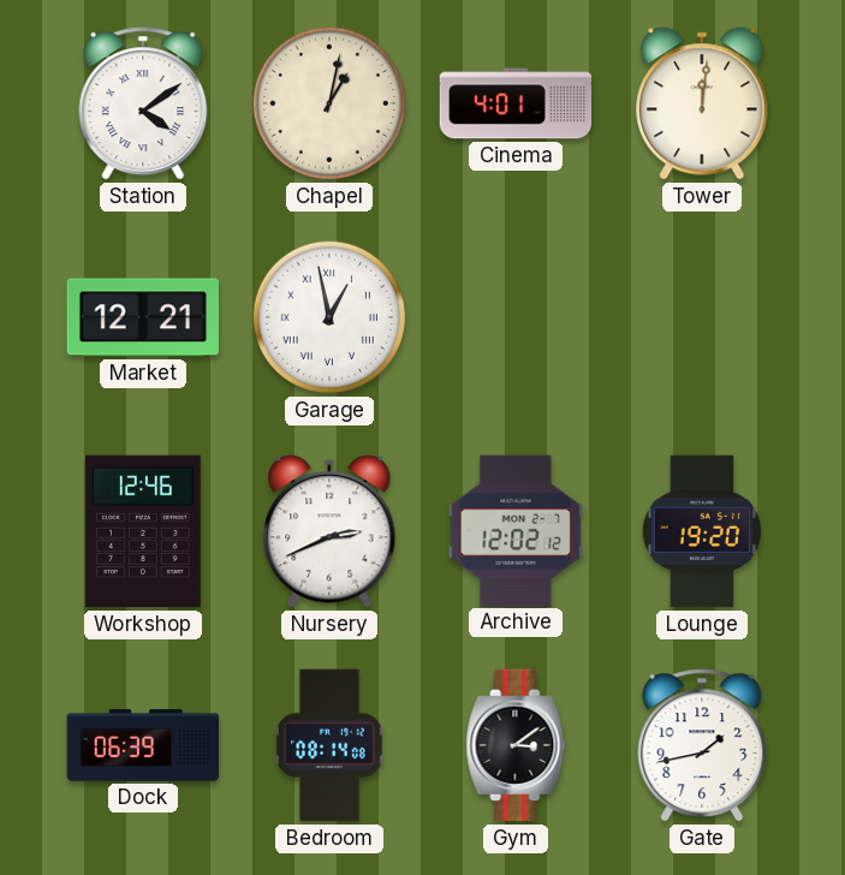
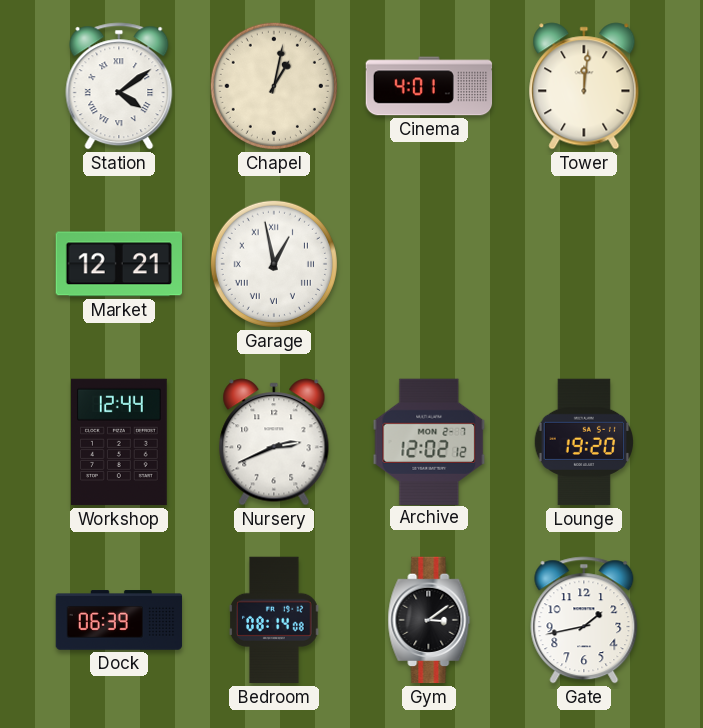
Workshop: 12:46 -> 12:44
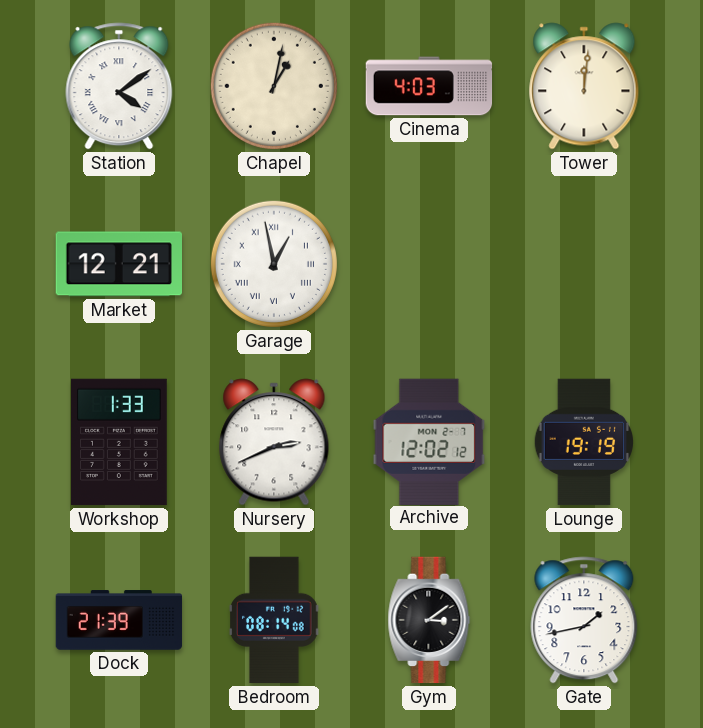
Cinema: 4:01 -> 4:03
Workshop: 12:44 -> 1:33
Lounge: 19:20 -> 19:19
Dock: 06:39 -> 21:39
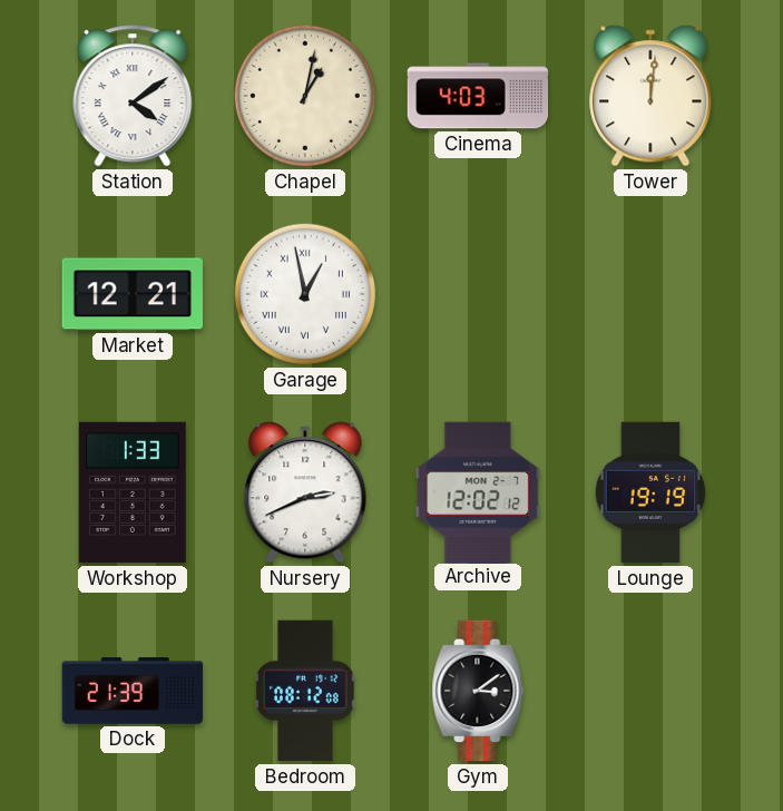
Bedroom: 08:14 -> 08:12
Gate: 1:43 -> none
